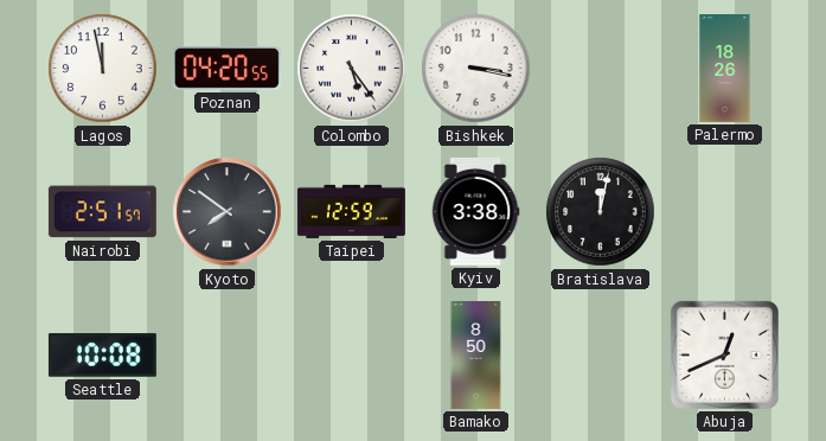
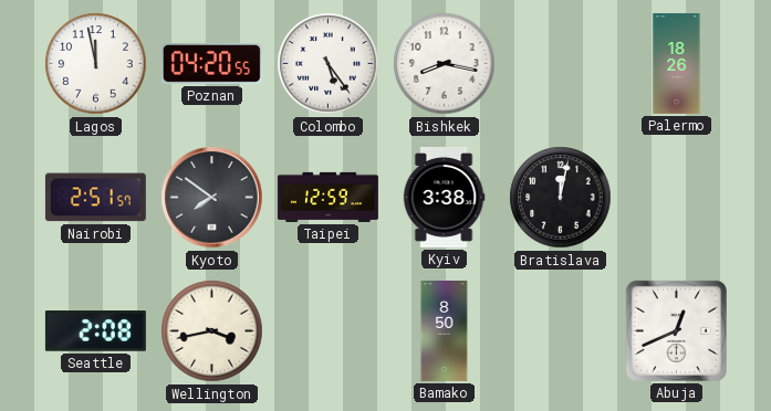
Bishkek: 3:17 -> 8:17
Seattle: 10:08 -> 2:08
Wellington: none -> 3:43
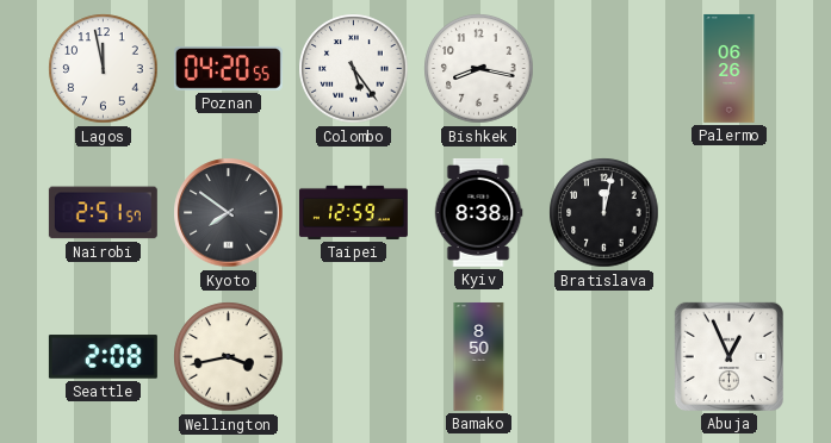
Palermo: 18:26 -> 06:26
Kyiv: 3:38 -> 8:38
Abuja: 12:41 -> 12:56
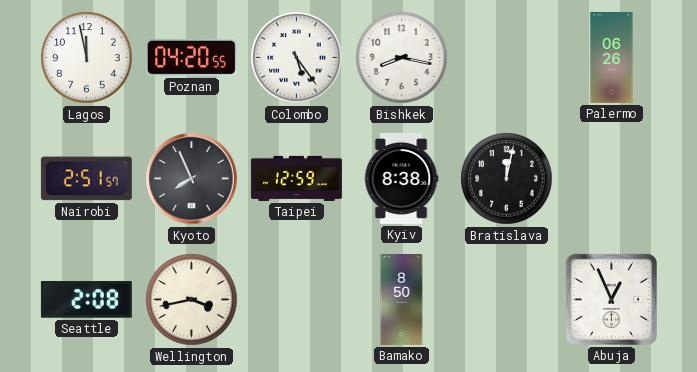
Kyoto: 7:51 -> 7:56
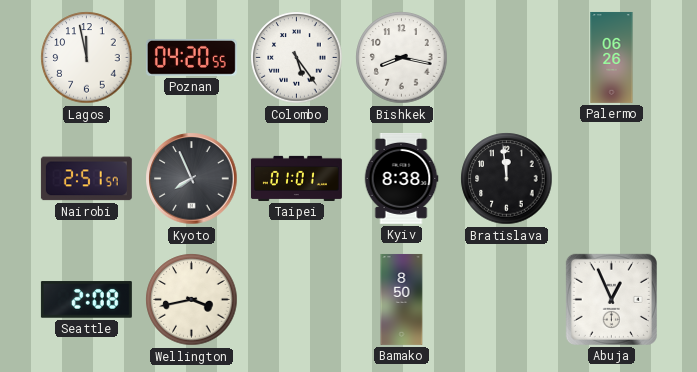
Taipei: 12:59 -> 01:01
Bratislava: 12:02 -> 11:59
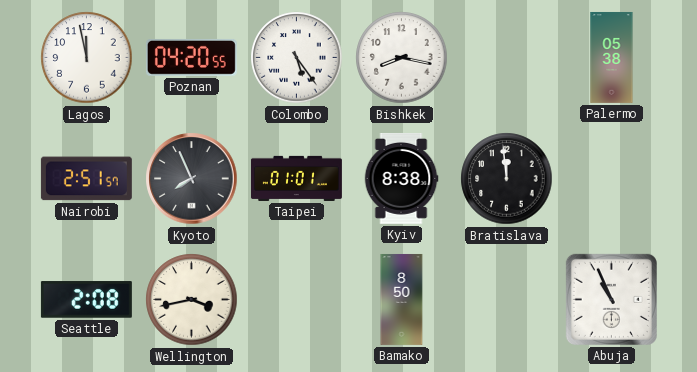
Palermo: 06:26 -> 05:38
Abuja: 12:56 -> 10:56
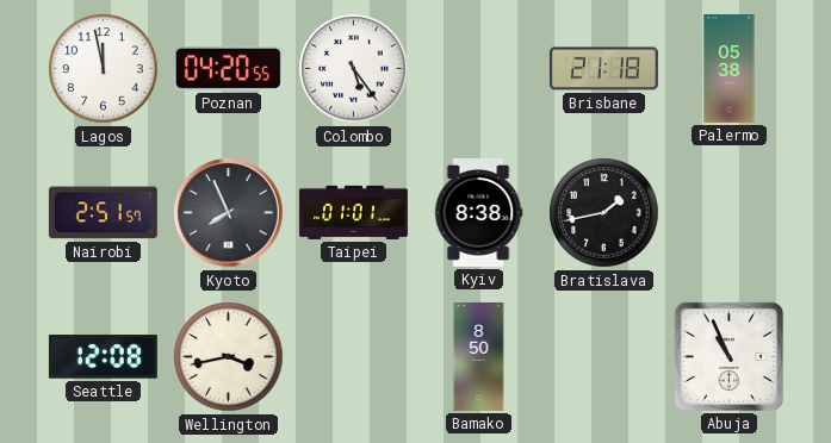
Bishkek: 8:17 -> none
Brisbane: none -> 21:18
Bratislava: 11:59 -> 1:43
Seattle: 2:08 -> 12:08
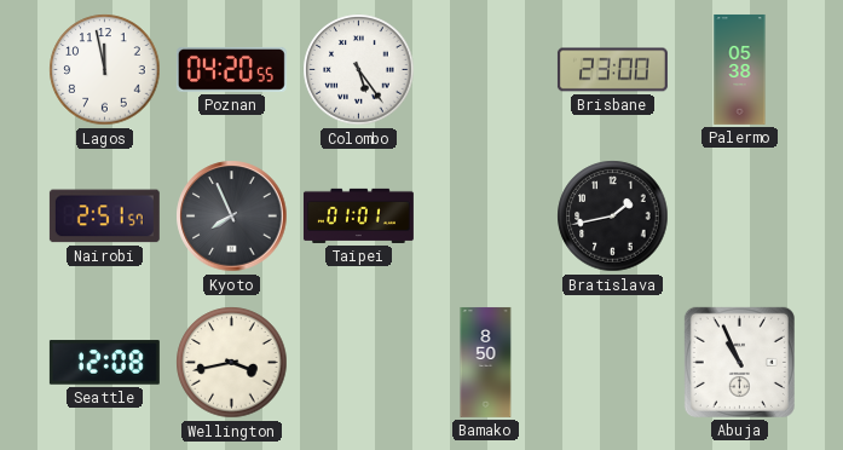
Brisbane: 21:18 -> 23:00
Kyiv: 8:38 -> none
